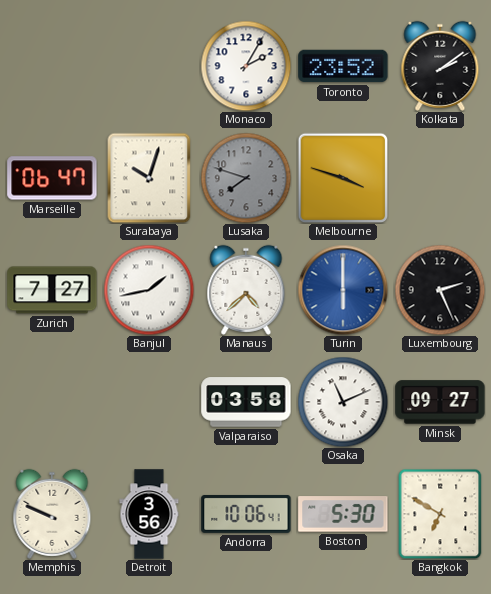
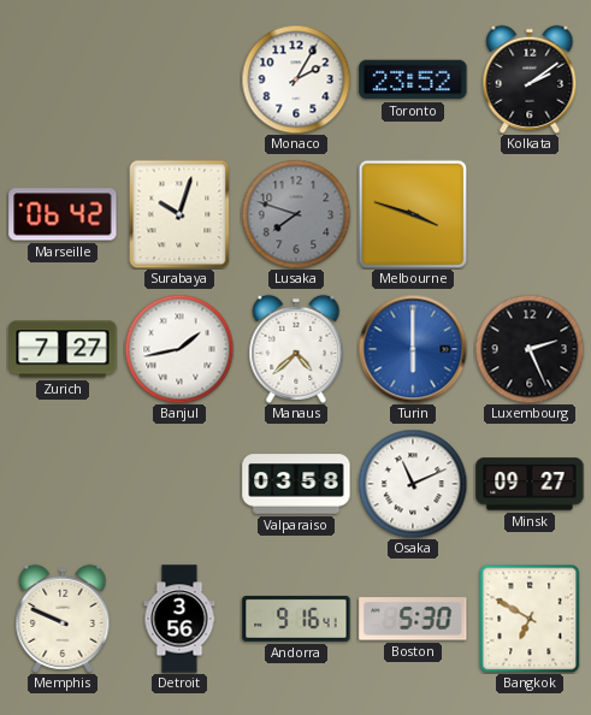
Marseille: 06:47 -> 06:42
Andorra: 10:06 -> 9:16
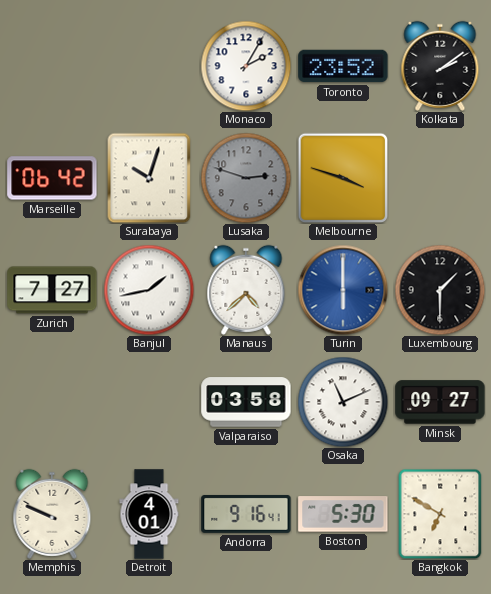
Lusaka: 7:48 -> 2:48
Luxembourg: 2:26 -> 1:30
Detroit: 3:56 -> 4:01
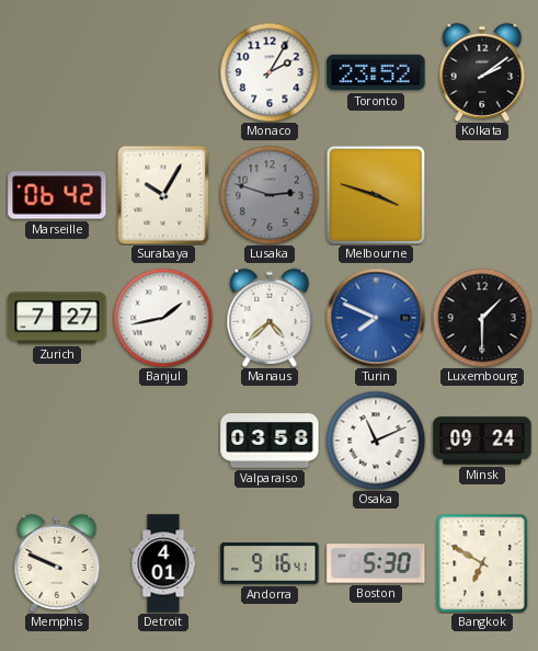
Surabaya: 10:03 -> 10:05
Turin: 6:00 -> 7:49
Minsk: 09:27 -> 09:24
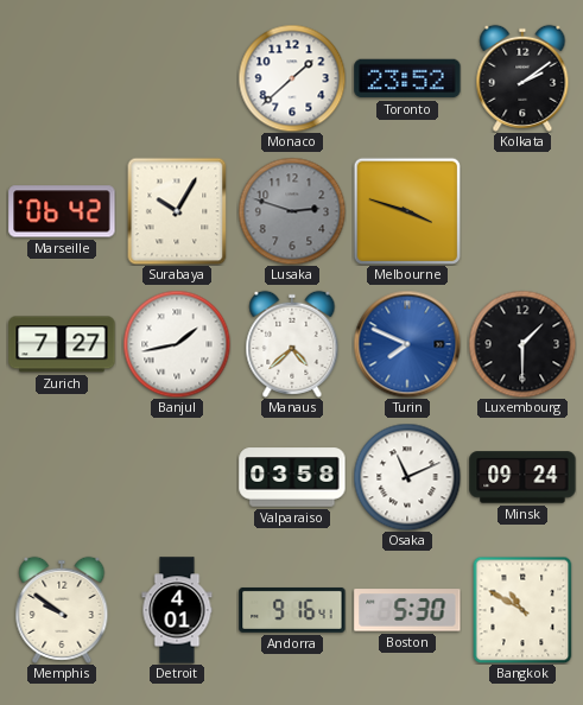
Monaco: 2:05 -> 1:38
Memphis: 9:49 -> 9:51
Bangkok: 6:50 -> 10:50
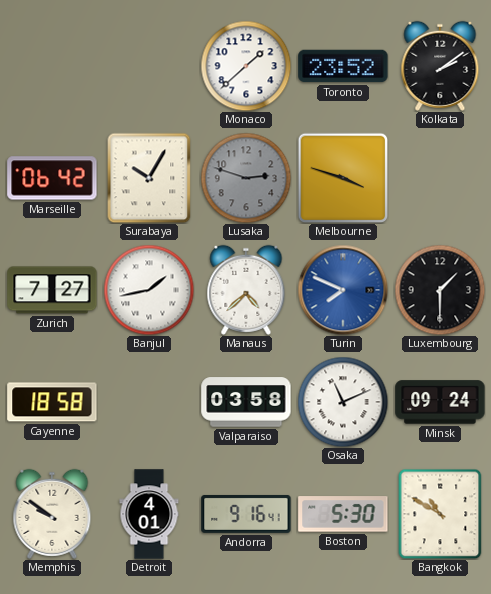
Cayenne: none -> 18:58
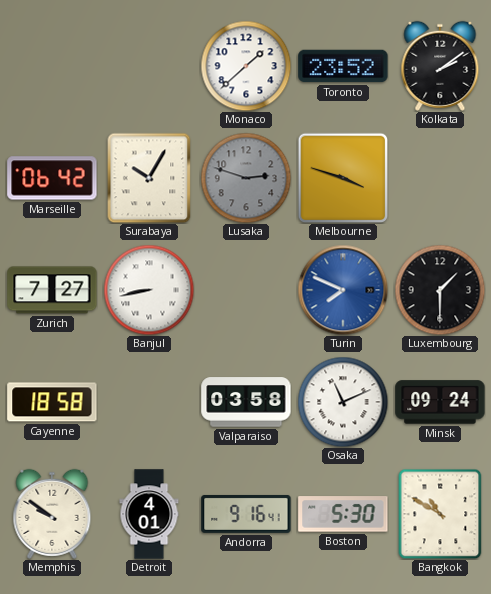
Banjul: 1:43 -> 8:43
Manaus: 4:38 -> none
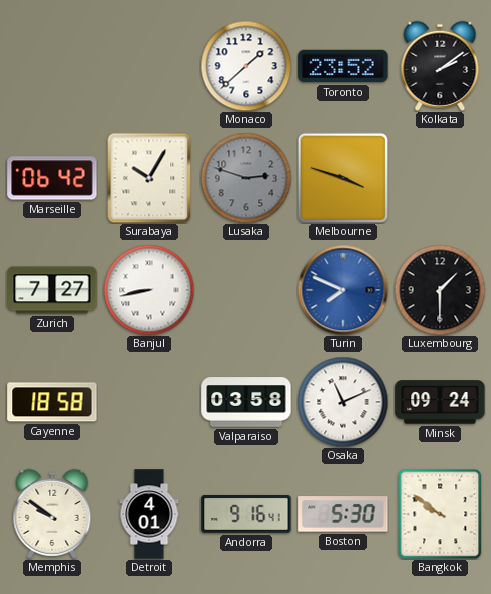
Bangkok: 10:50 -> 9:51
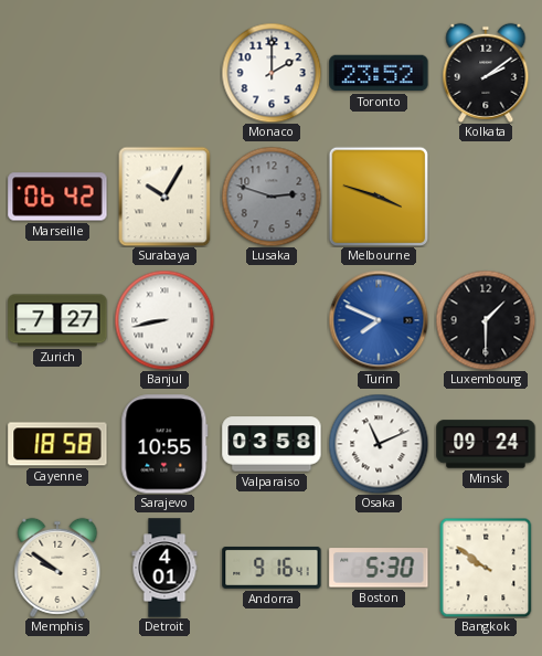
Monaco: 1:38 -> 2:00
Sarajevo: none -> 10:55
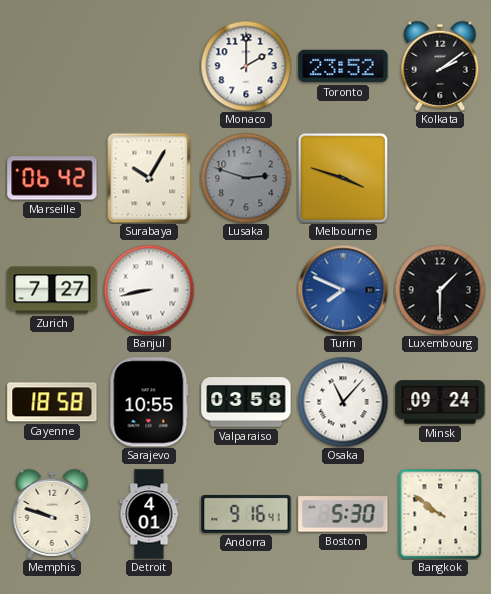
Osaka: 11:11 -> 11:07
Memphis: 9:51 -> 9:48
